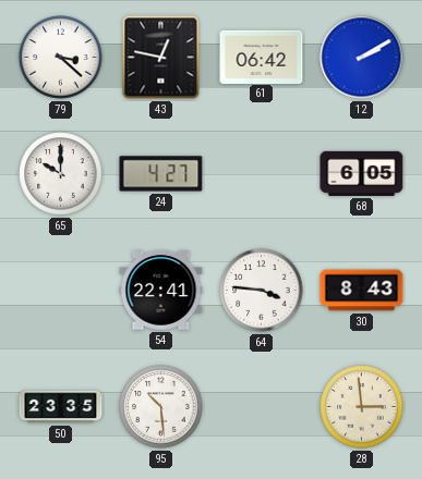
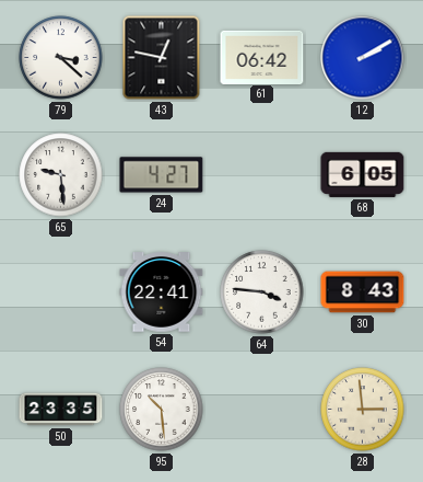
65: 10:00 -> 9:29
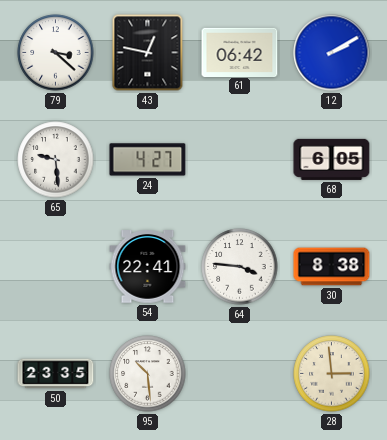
30: 8:43 -> 8:38
